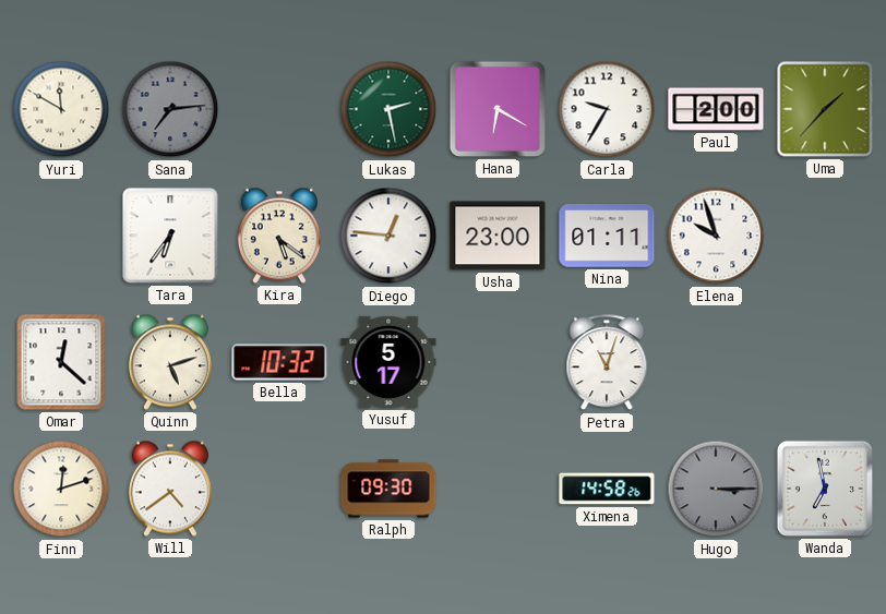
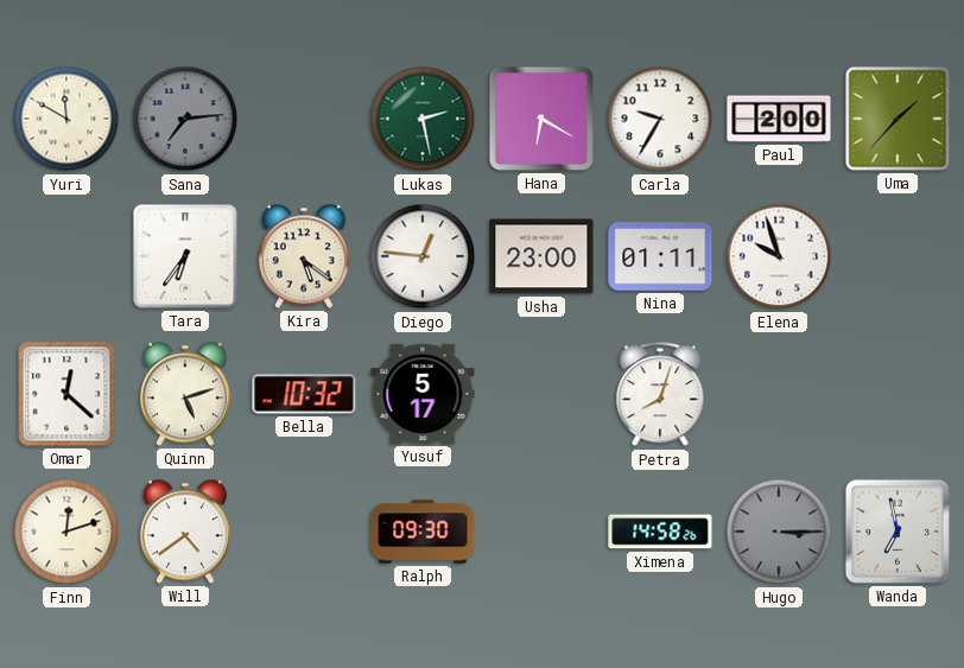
Petra: 11:03 -> 8:03
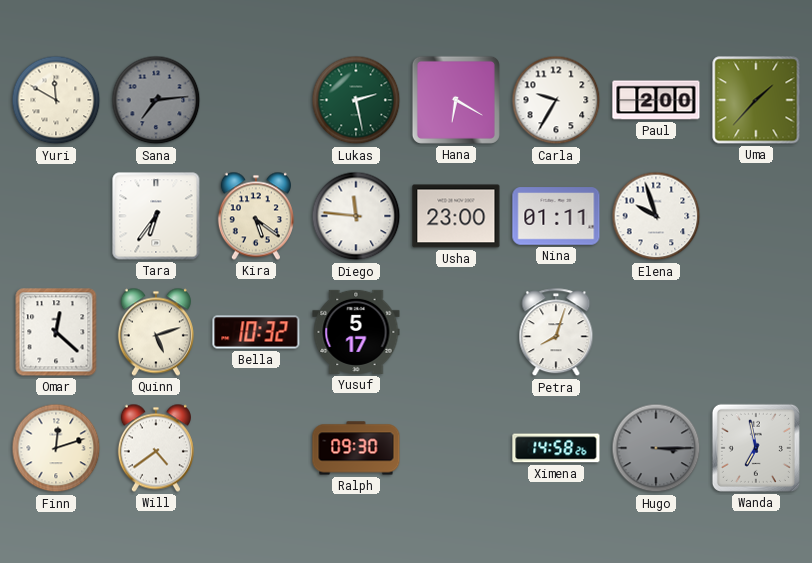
Diego: 12:46 -> 11:46
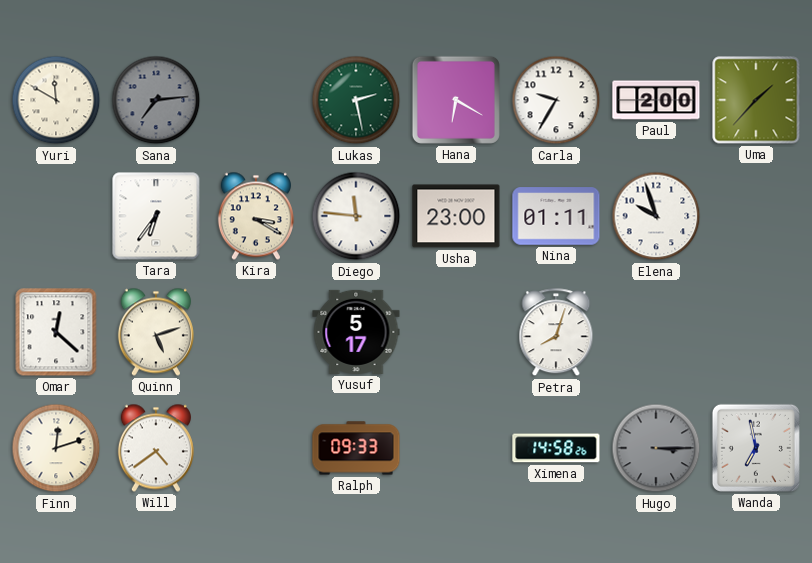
Kira: 5:21 -> 3:20
Bella: 10:32 -> none
Ralph: 09:30 -> 09:33
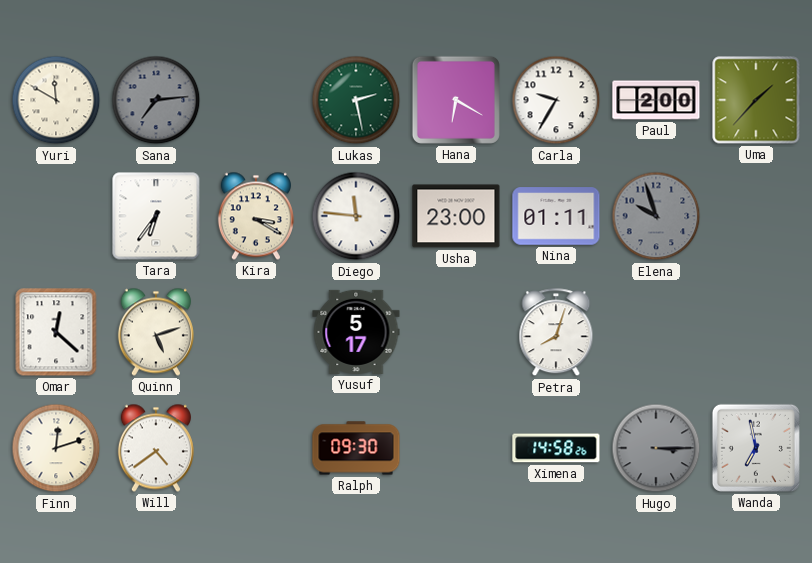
Elena dial: white -> grey
Ralph: 09:33 -> 09:30
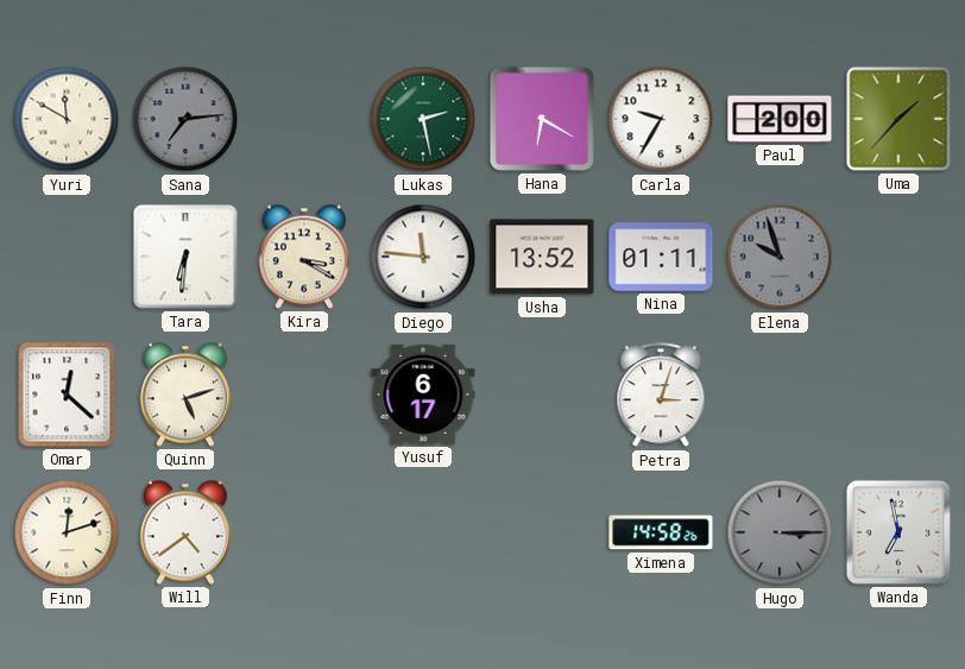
Tara: 6:36 -> 6:31
Usha: 23:00 -> 13:52
Yusuf: 5:17 -> 6:17
Petra: 8:03 -> 3:03
Ralph: 09:30 -> none
